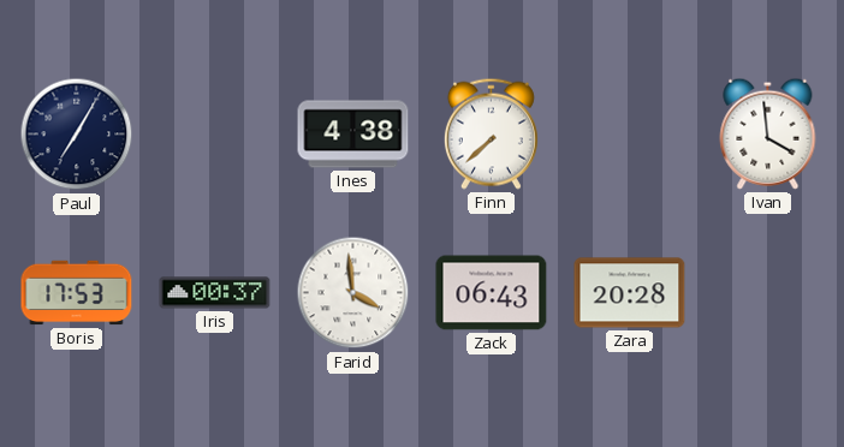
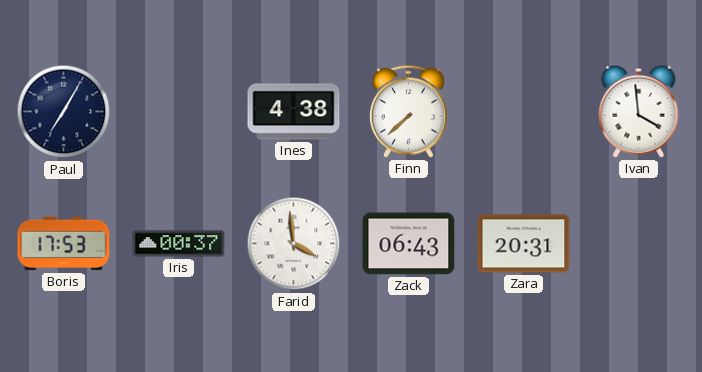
Zara: 20:28 -> 20:31
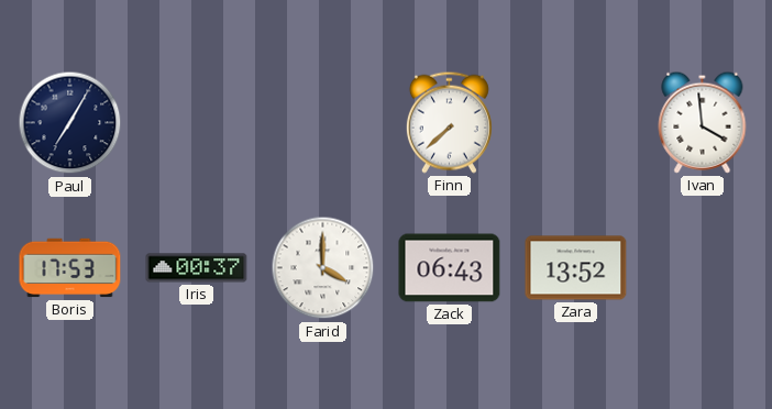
Ines: 4:38 -> none
Farid: 3:59 -> 4:00
Zara: 20:31 -> 13:52
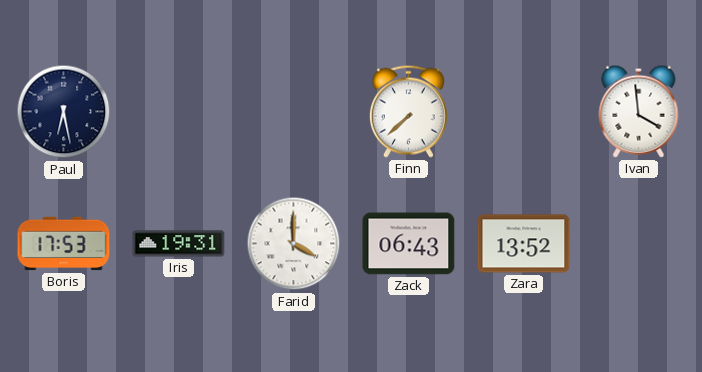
Paul: 7:05 -> 6:28
Iris: 00:37 -> 19:31
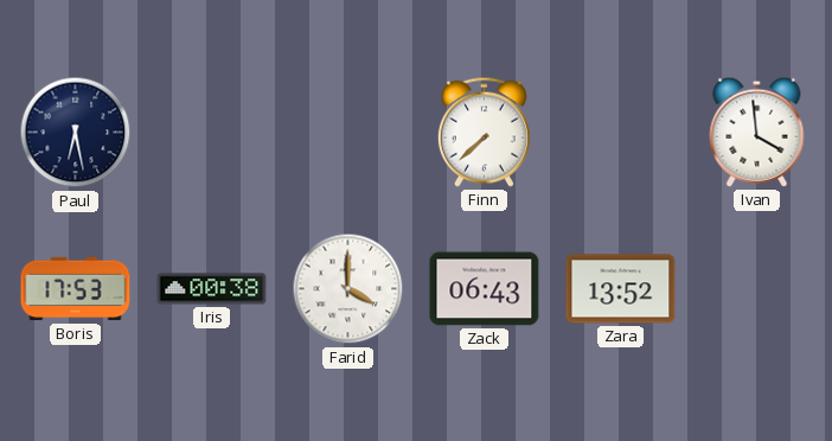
Iris: 19:31 -> 00:38
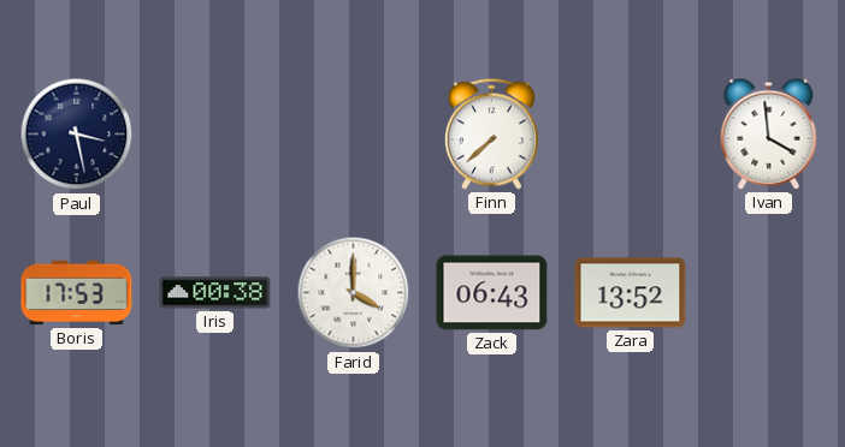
Paul: 6:28 -> 3:28
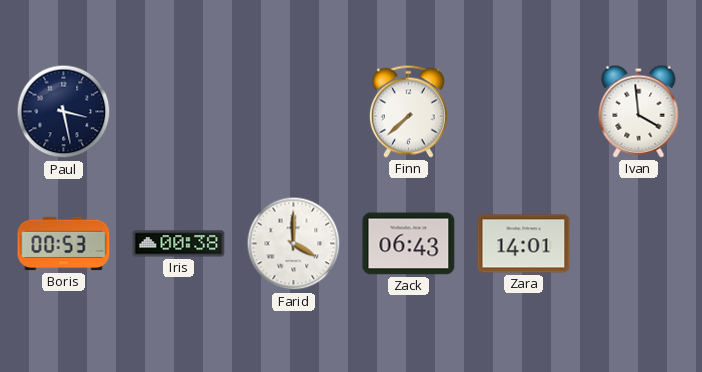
Boris: 17:53 -> 00:53
Zara: 13:52 -> 14:01
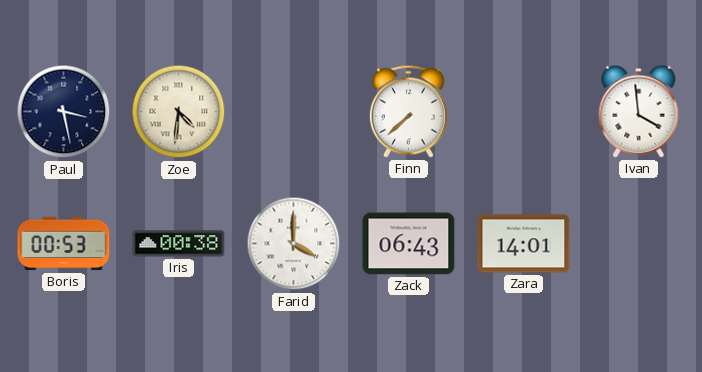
Zoe: none -> 4:31
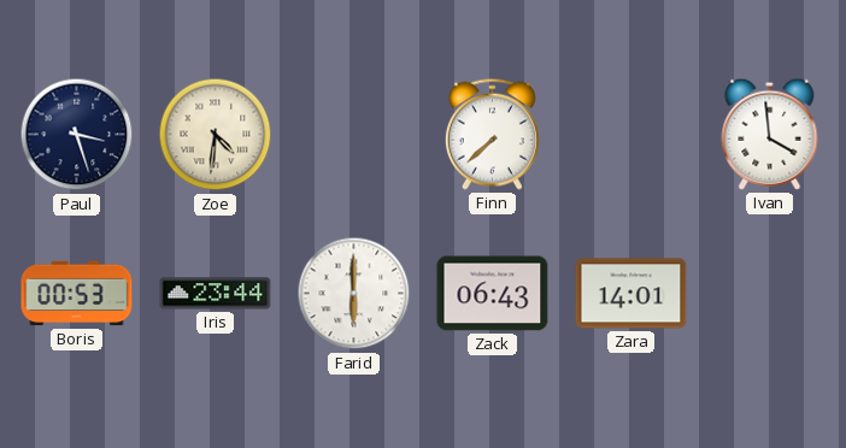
Paul: 3:28 -> 3:27
Iris: 00:38 -> 23:44
Farid: 4:00 -> 6:00
